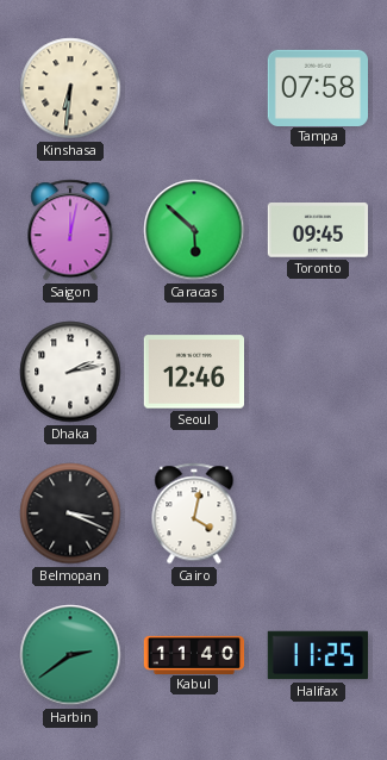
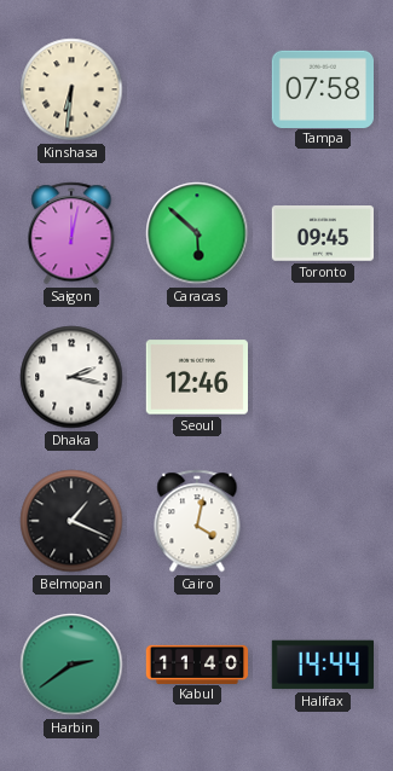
Dhaka: 2:13 -> 2:17
Belmopan: 3:19 -> 1:19
Halifax: 11:25 -> 14:44
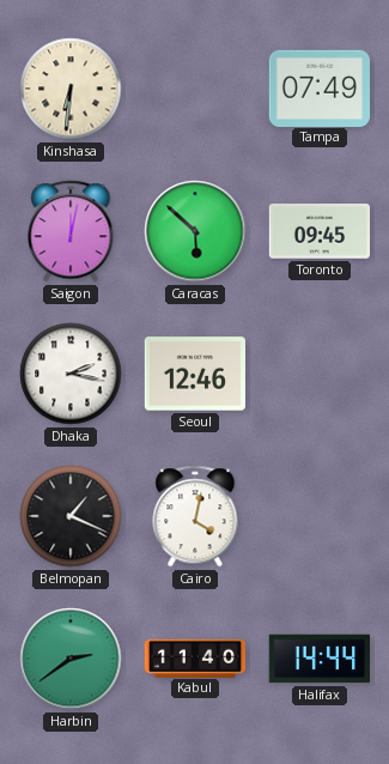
Tampa: 07:58 -> 07:49
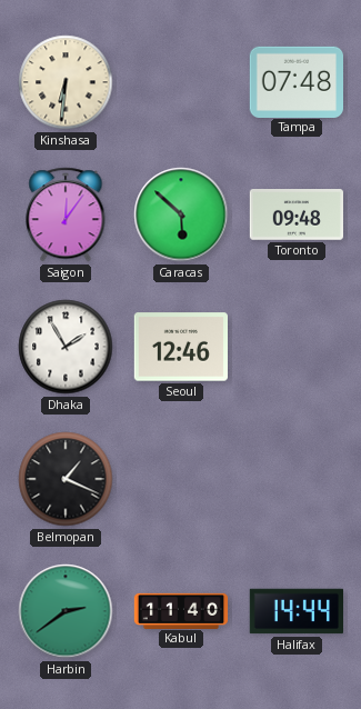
Tampa: 07:49 -> 07:48
Saigon: 12:02 -> 12:06
Toronto: 09:45 -> 09:48
Dhaka: 2:17 -> 1:55
Cairo: 4:02 -> none
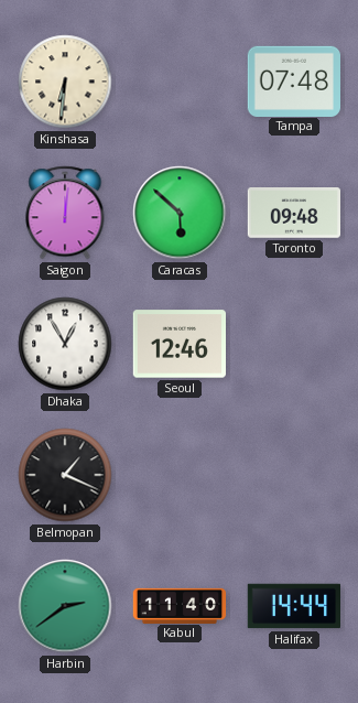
Saigon: 12:06 -> 12:01
Dhaka: 1:55 -> 12:55
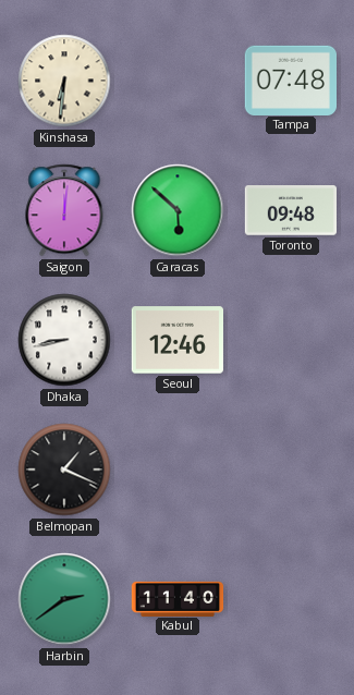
Dhaka: 12:55 -> 8:43
Halifax: 14:44 -> none
